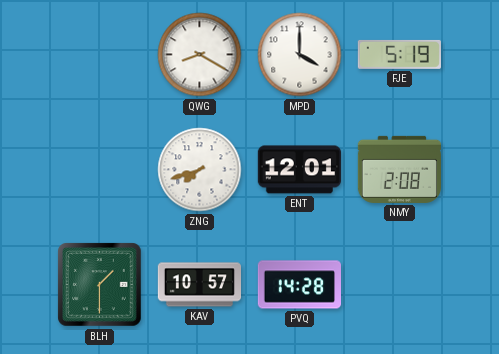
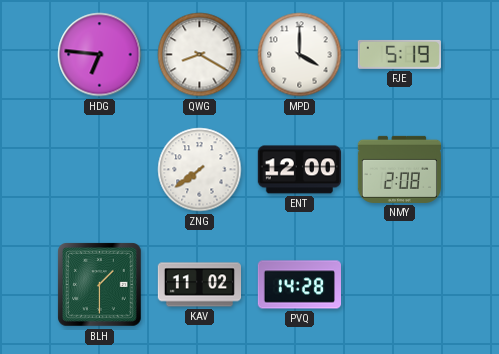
HDG: none -> 6:46
ZNG: 7:42 -> 7:39
ENT: 12:01 -> 12:00
KAV: 10:57 -> 11:02
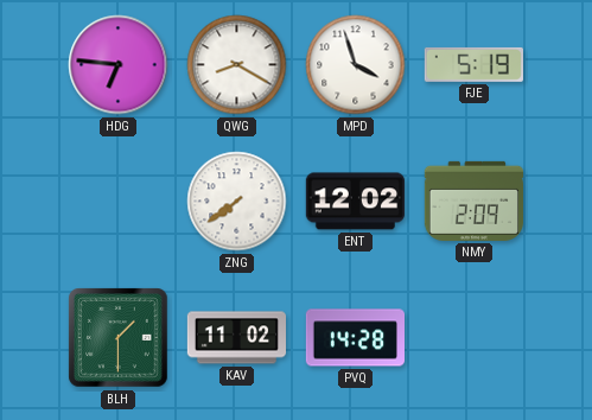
MPD: 4:00 -> 3:57
ENT: 12:00 -> 12:02
NMY: 2:08 -> 2:09
